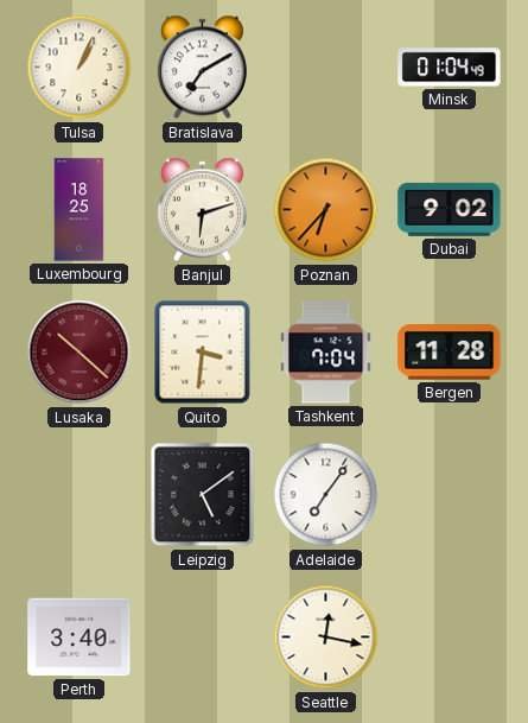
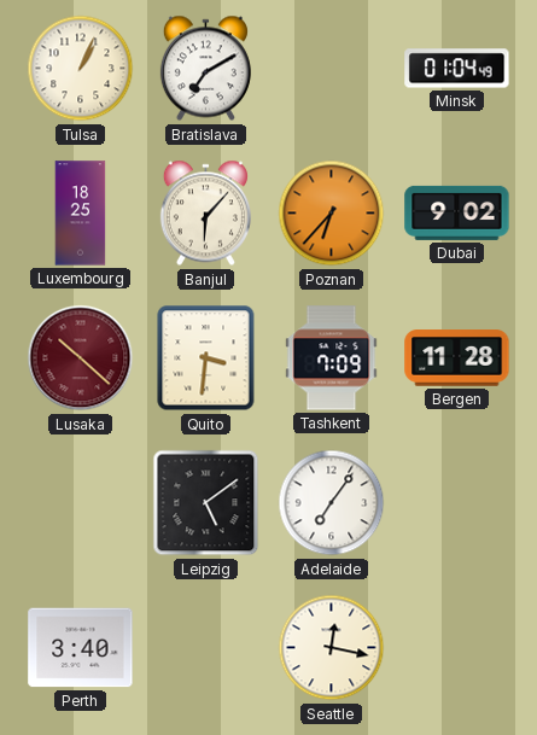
Banjul: 6:12 -> 6:07
Tashkent: 7:04 -> 7:09
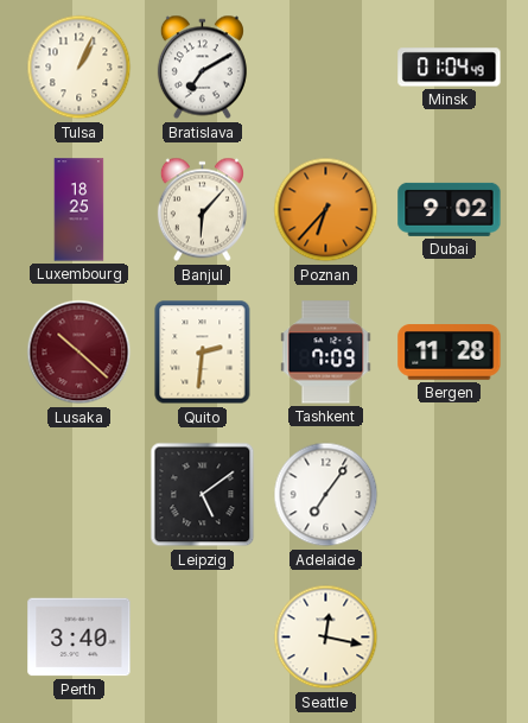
Quito: 3:31 -> 2:31
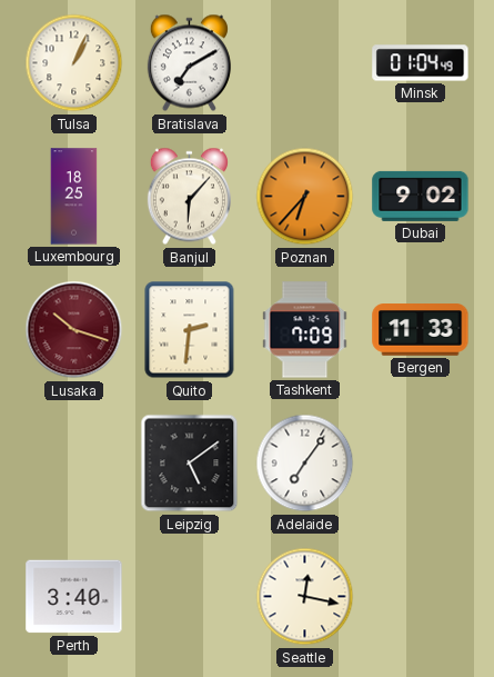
Lusaka: 10:22 -> 10:18
Bergen: 11:28 -> 11:33
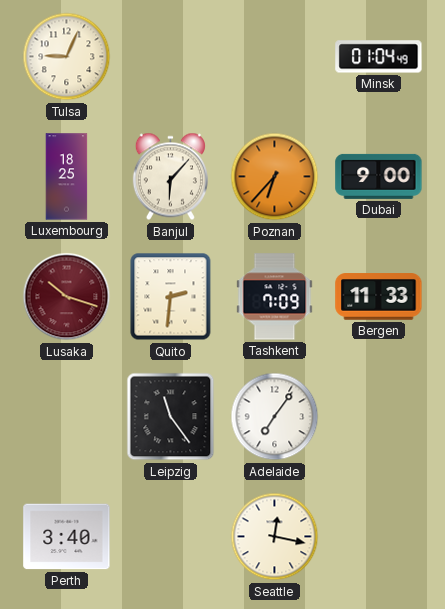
Tulsa: 1:04 -> 9:04
Bratislava: 7:10 -> none
Dubai: 9:02 -> 9:00
Leipzig: 5:09 -> 11:24
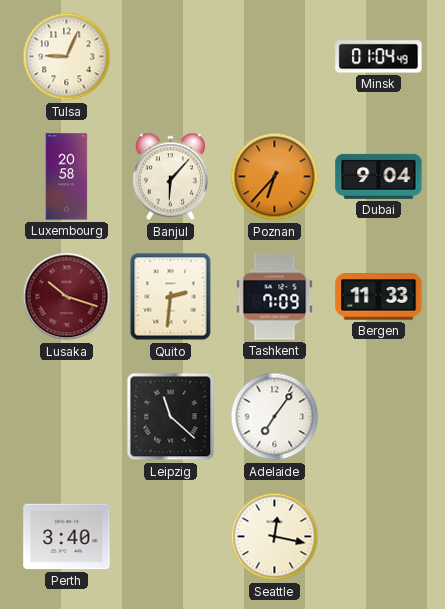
Luxembourg: 18:25 -> 20:58
Dubai: 9:00 -> 9:04
Leipzig: 11:24 -> 11:22
